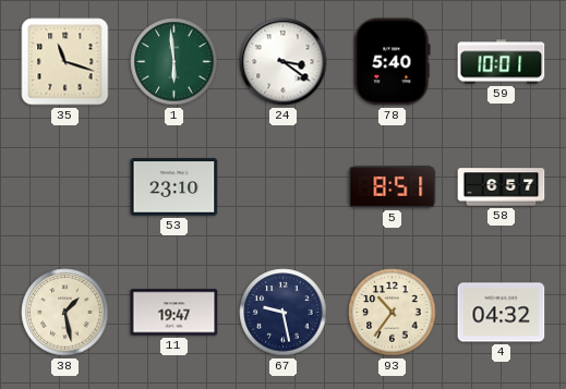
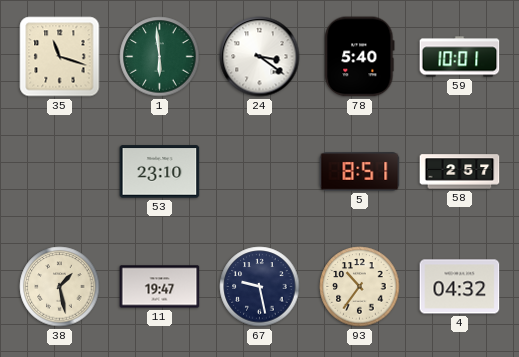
58: 6:57 -> 2:57
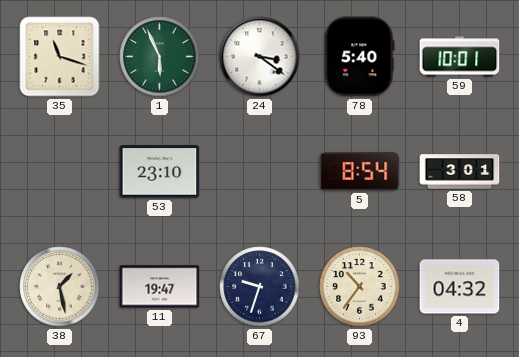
1: 5:59 -> 5:56
5: 8:51 -> 8:54
58: 2:57 -> 3:01
67: 9:28 -> 9:33
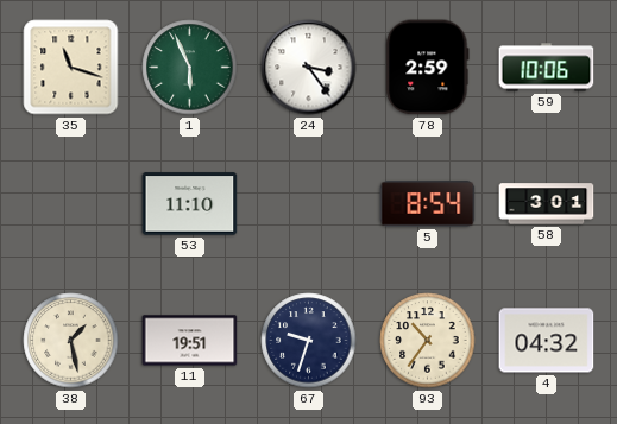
24: 3:21 -> 3:24
78: 5:40 -> 2:59
59: 10:01 -> 10:06
53: 23:10 -> 11:10
11: 19:47 -> 19:51
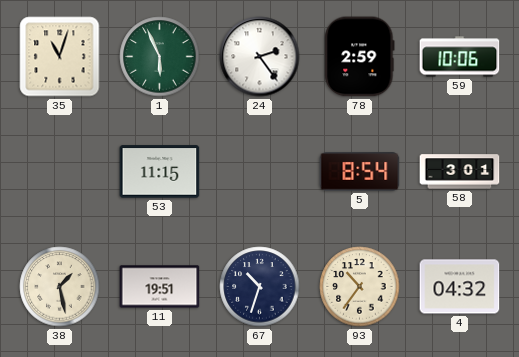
35: 11:18 -> 11:03
24: 3:24 -> 2:24
53: 11:10 -> 11:15
67: 9:33 -> 10:33
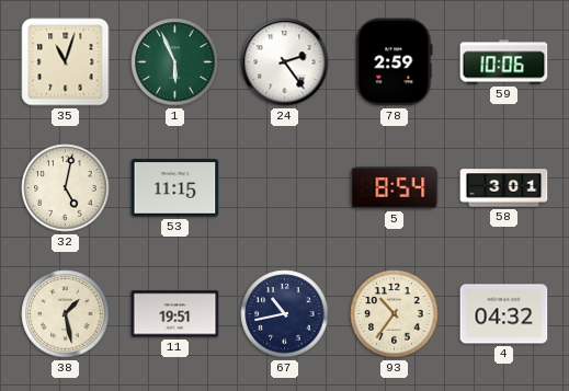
32: none -> 5:02
67: 10:33 -> 10:43
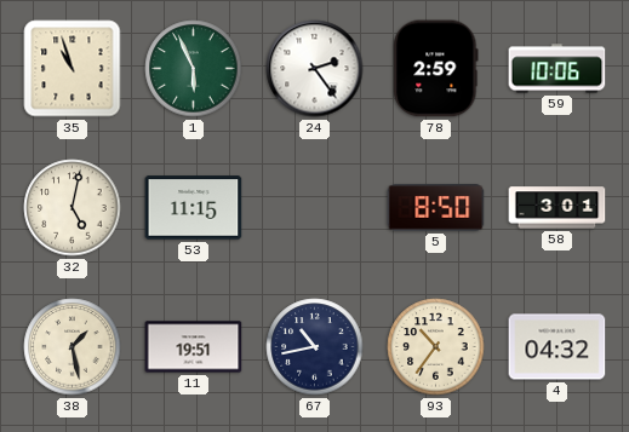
35: 11:03 -> 10:57
5: 8:54 -> 8:50
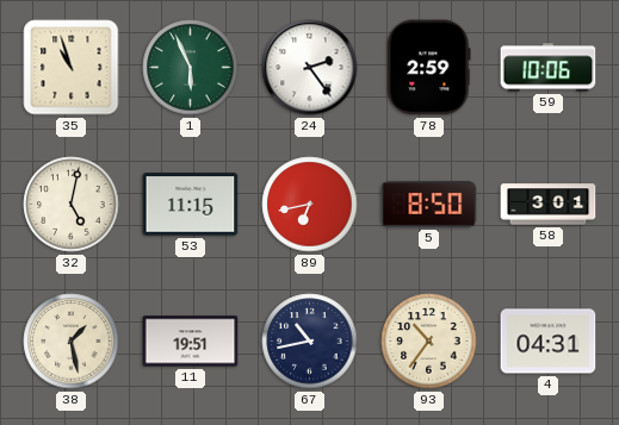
89: none -> 6:43
4: 04:32 -> 04:31
